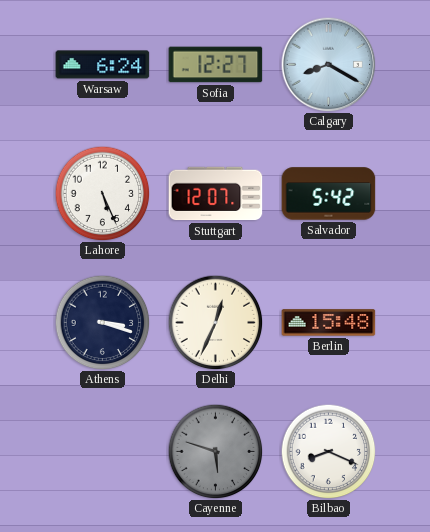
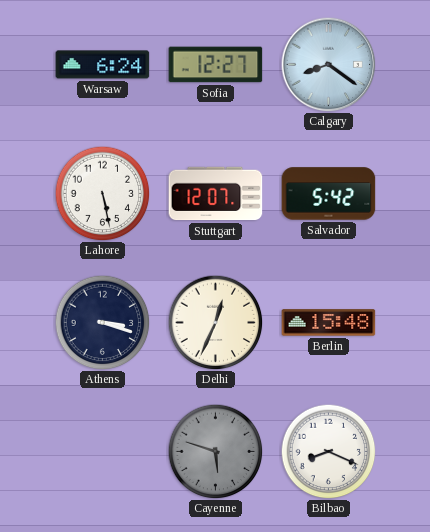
Calgary: 8:20 -> 8:21
Lahore: 5:26 -> 5:28
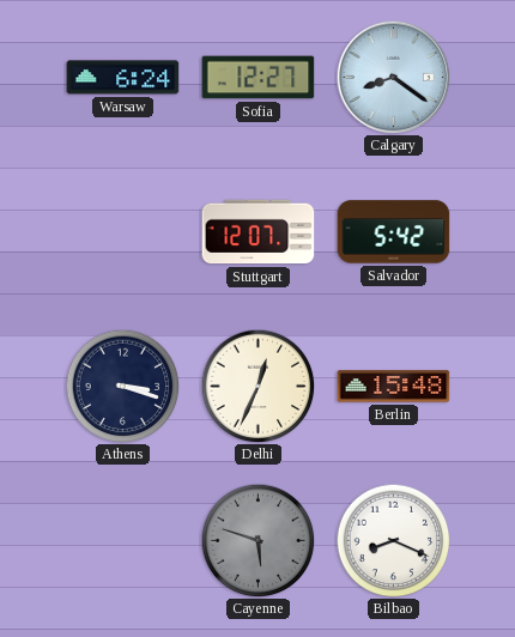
Lahore: 5:28 -> none
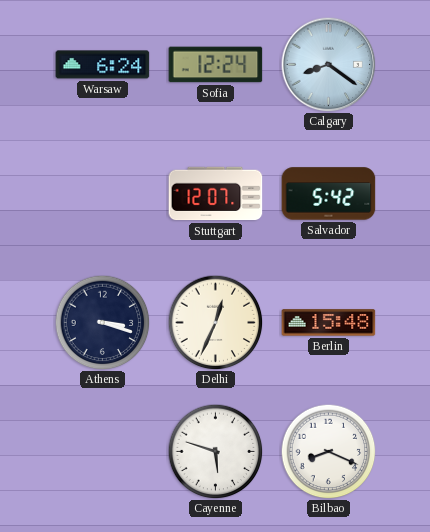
Sofia: 12:27 -> 12:24
Cayenne dial: grey -> white
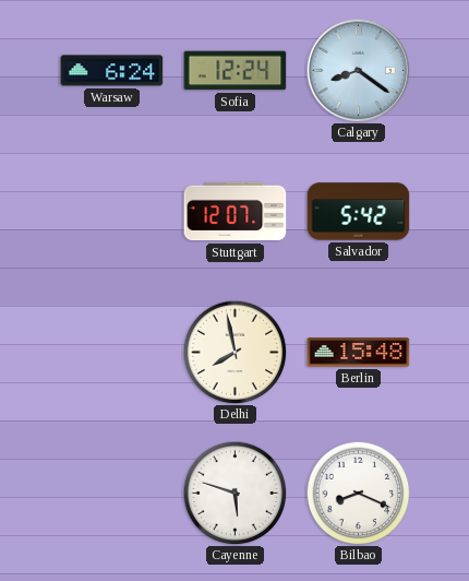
Athens: 3:18 -> none
Delhi: 12:34 -> 7:58
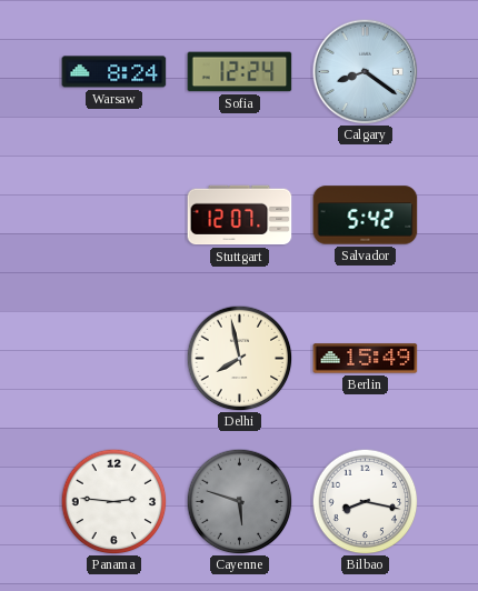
Warsaw: 6:24 -> 8:24
Berlin: 15:48 -> 15:49
Panama: none -> 2:46
Cayenne dial: white -> grey
Bilbao: 8:19 -> 8:17
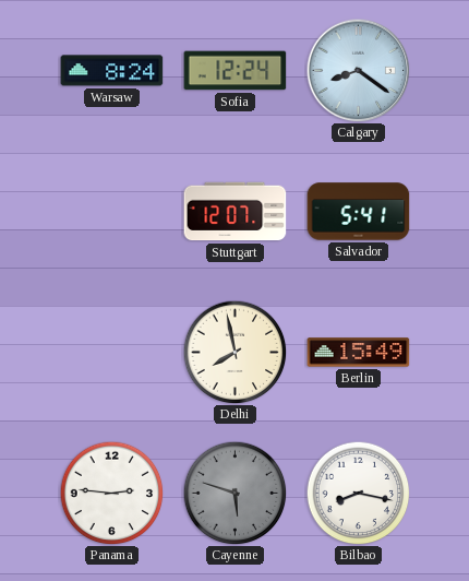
Salvador: 5:42 -> 5:41
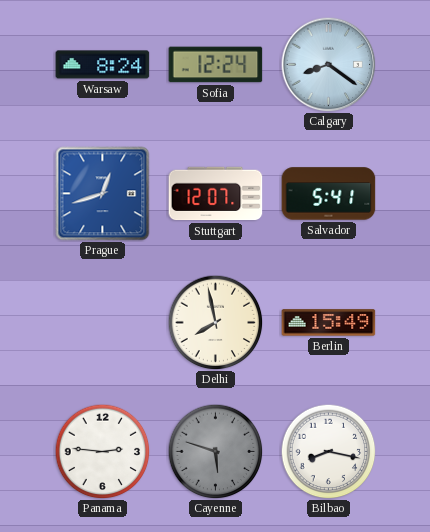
Prague: none -> 12:42
